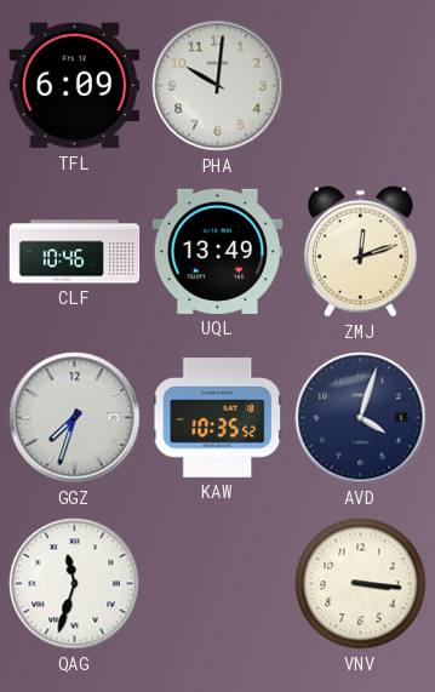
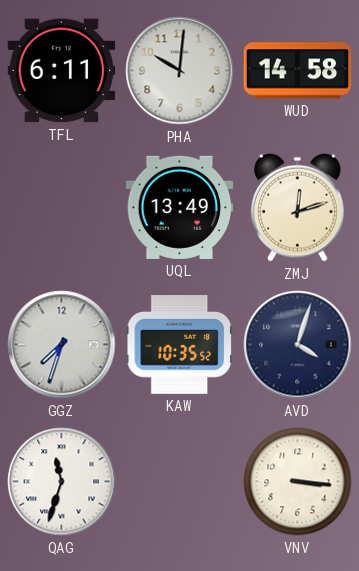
TFL: 6:09 -> 6:11
WUD: none -> 14:58
CLF: 10:46 -> none
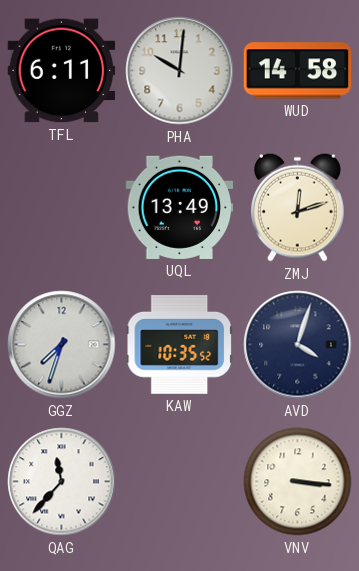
QAG: 11:33 -> 11:37
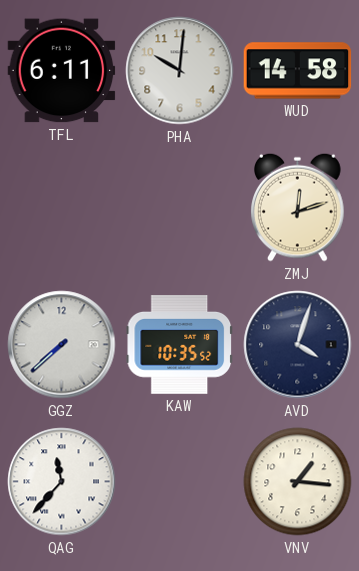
UQL: 13:49 -> none
GGZ: 7:33 -> 7:38
VNV: 3:16 -> 1:16
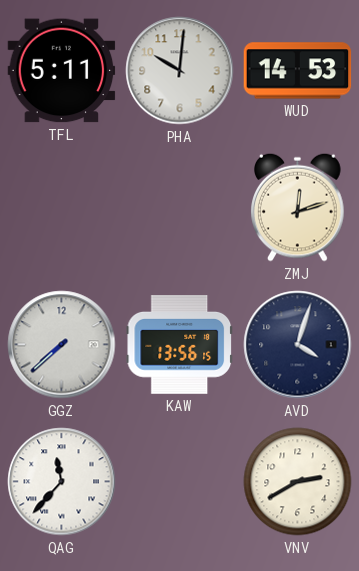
TFL: 6:11 -> 5:11
WUD: 14:58 -> 14:53
KAW: 10:35 -> 13:56
VNV: 1:16 -> 2:40
